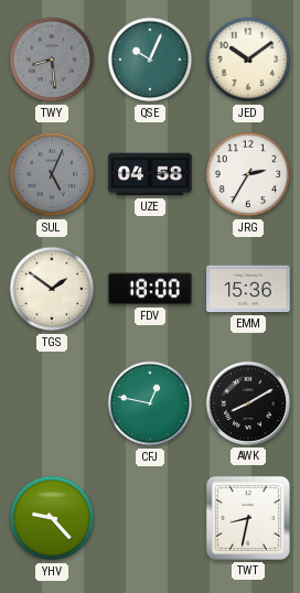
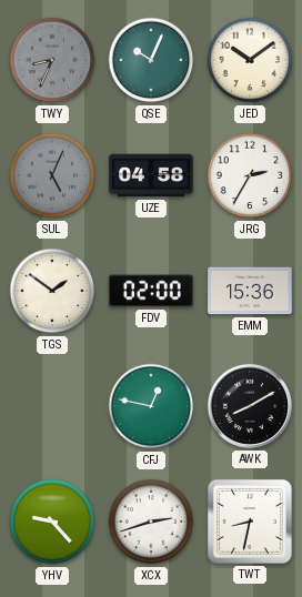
TWY: 8:29 -> 8:34
FDV: 18:00 -> 02:00
XCX: none -> 2:42
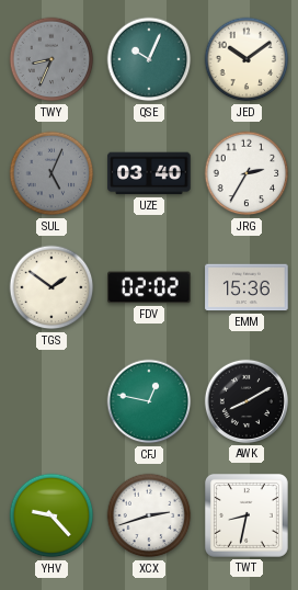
UZE: 04:58 -> 03:40
FDV: 02:00 -> 02:02
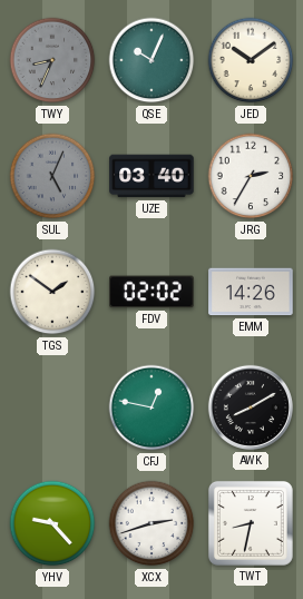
EMM: 15:36 -> 14:26
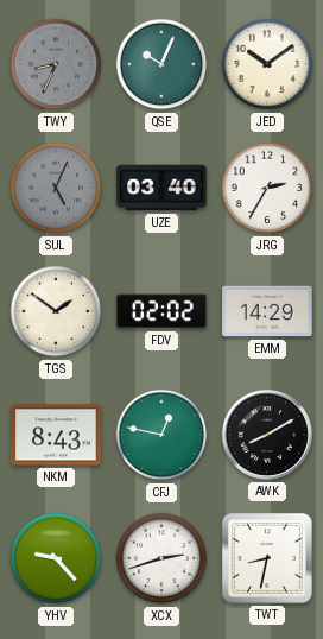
EMM: 14:26 -> 14:29
NKM: none -> 8:43
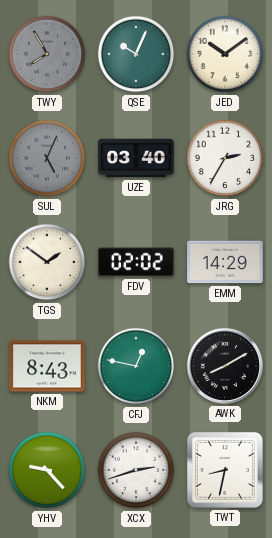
TWY: 8:34 -> 7:55
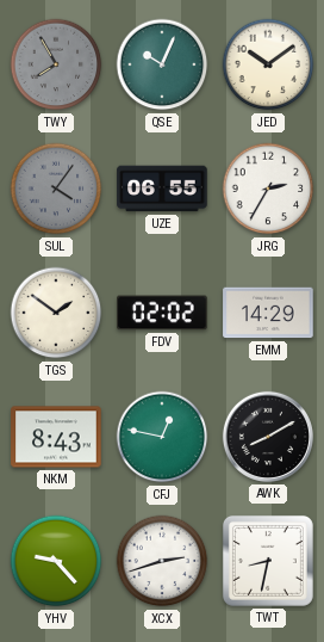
SUL: 5:04 -> 4:06
UZE: 03:40 -> 06:55
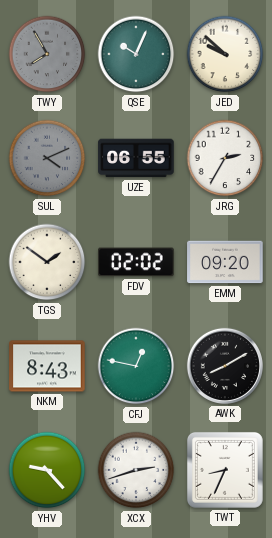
JED: 10:09 -> 9:52
SUL: 4:06 -> 4:11
EMM: 14:29 -> 09:20
TWT: 8:32 -> 8:34
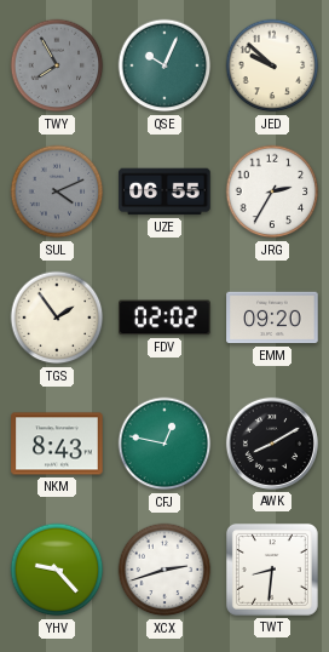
TGS: 1:51 -> 1:54
TWT: 8:34 -> 8:31
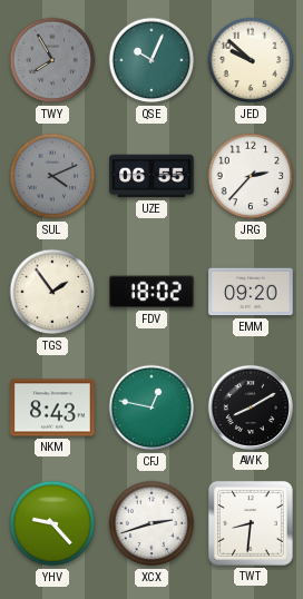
JRG: 2:35 -> 2:37
FDV: 02:02 -> 18:02
